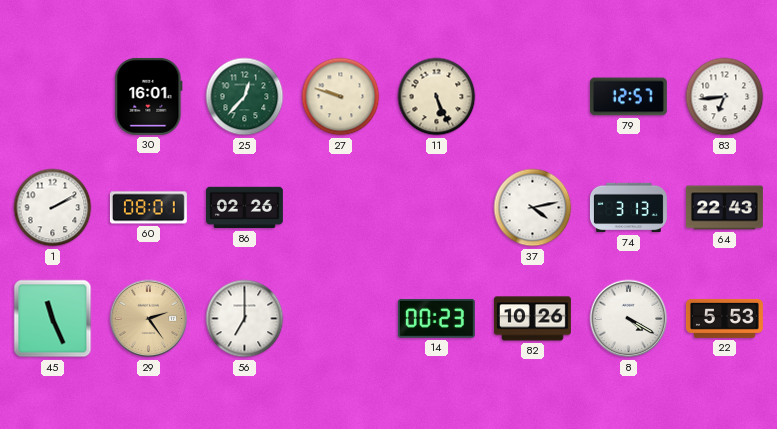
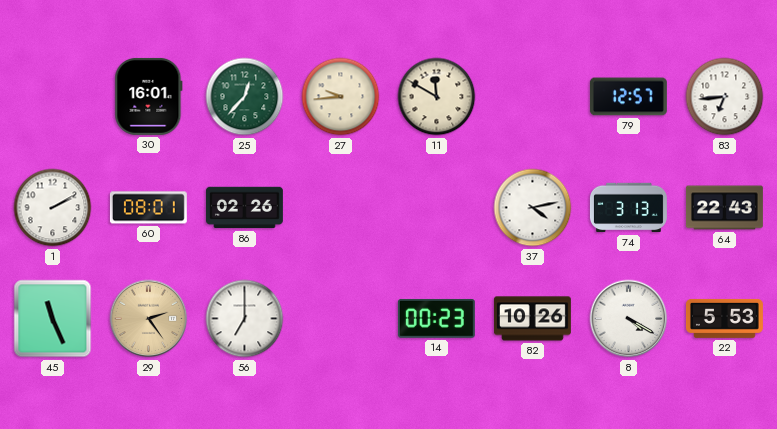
27: 9:48 -> 9:44
11: 5:26 -> 11:50
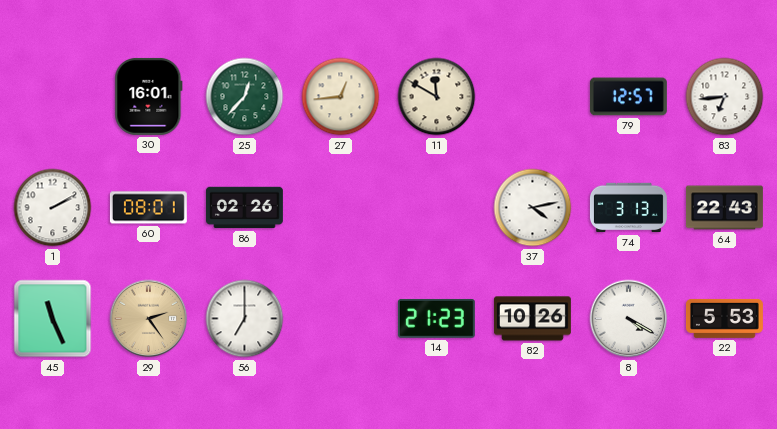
27: 9:44 -> 12:44
14: 00:23 -> 21:23
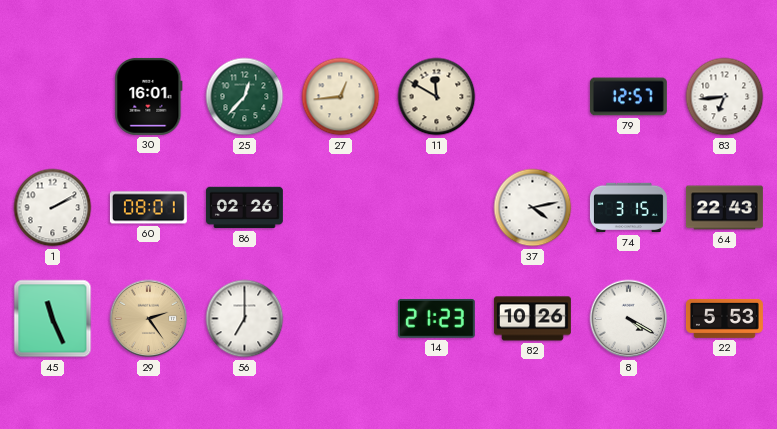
74: 3:13 -> 3:15
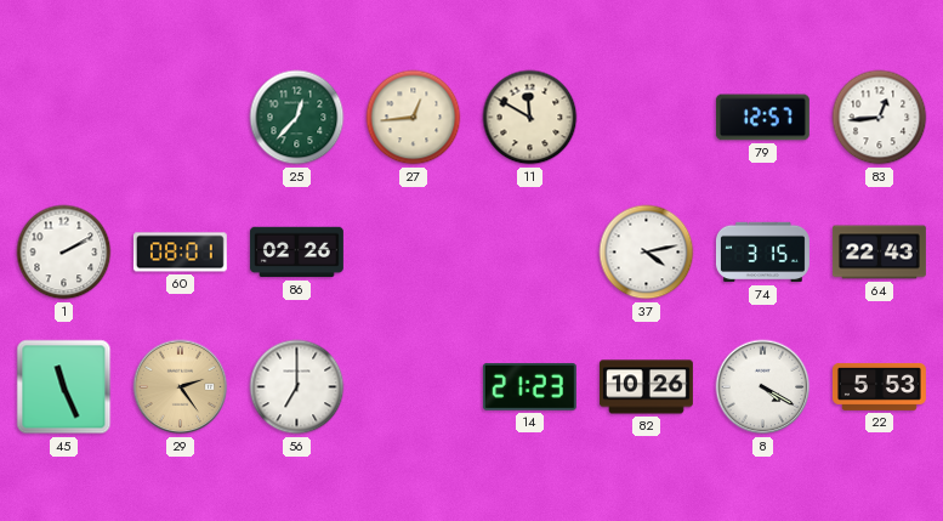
30: 16:01 -> none
83: 6:44 -> 12:44
